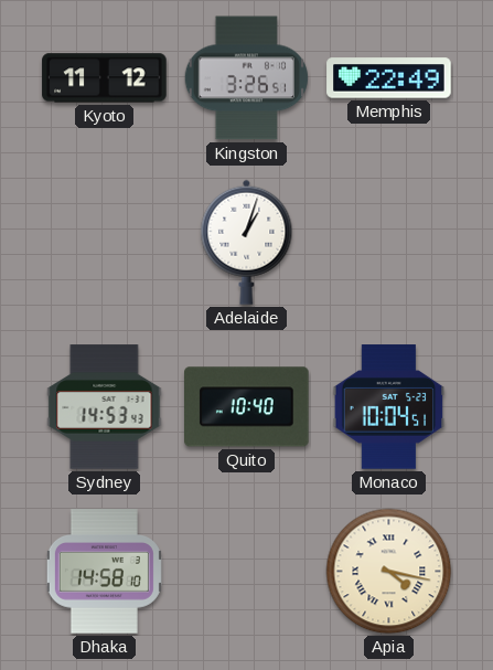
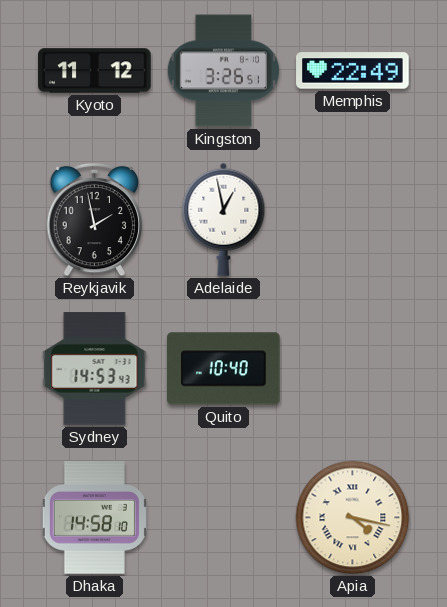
Reykjavik: none -> 1:58
Adelaide: 1:03 -> 12:58
Monaco: 10:04 -> none
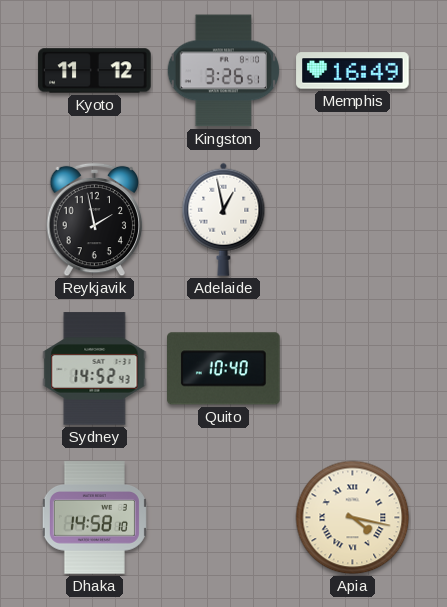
Memphis: 22:49 -> 16:49
Sydney: 14:53 -> 14:52
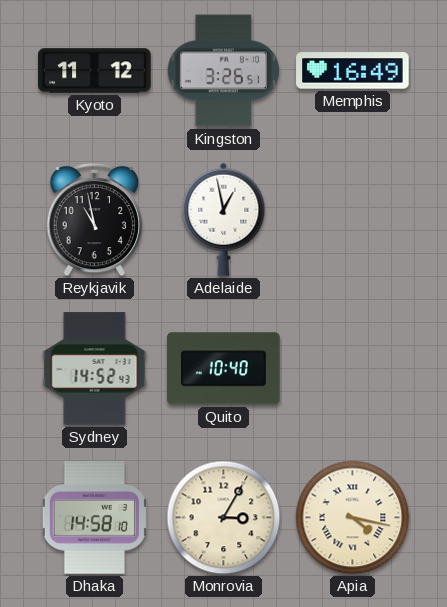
Reykjavik: 1:58 -> 10:58
Monrovia: none -> 3:05
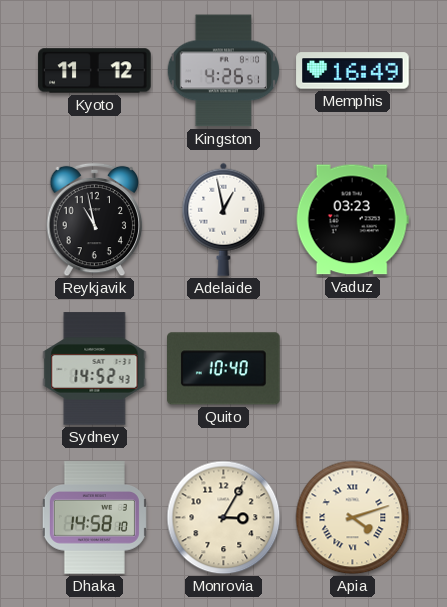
Kingston: 3:26 -> 4:26
Vaduz: none -> 03:23
Apia: 4:17 -> 4:12
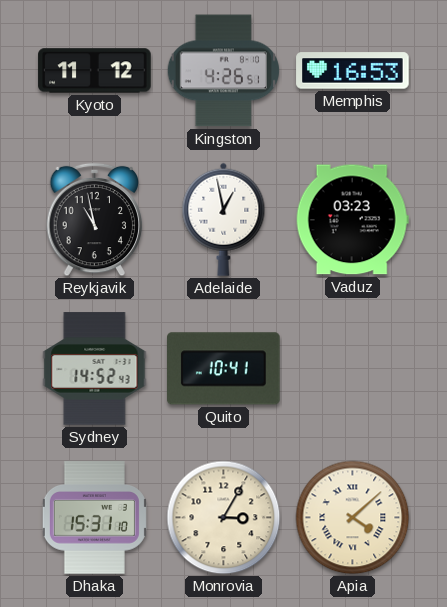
Memphis: 16:49 -> 16:53
Quito: 10:40 -> 10:41
Dhaka: 14:58 -> 15:31
Apia: 4:12 -> 4:08
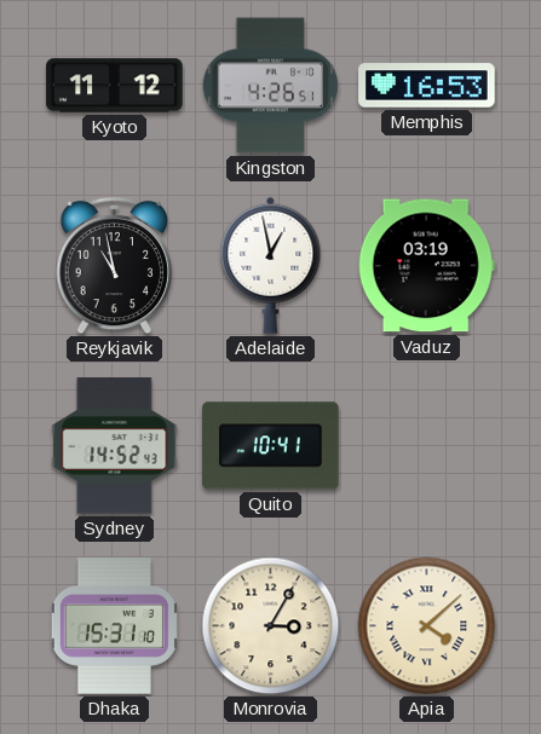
Vaduz: 03:23 -> 03:19
